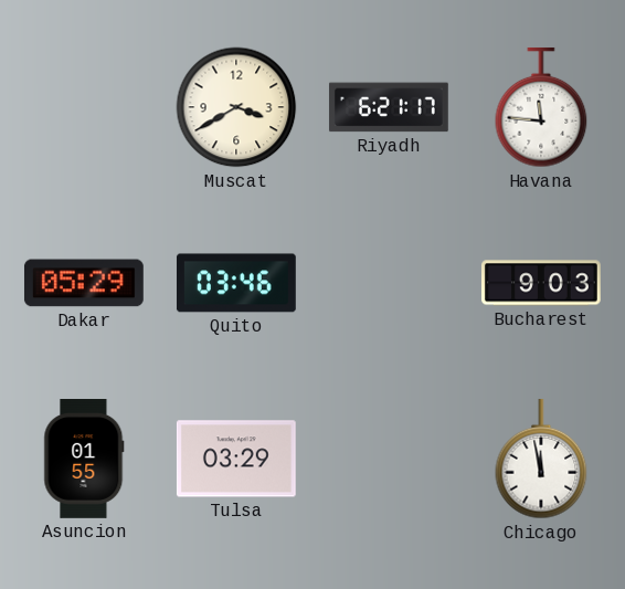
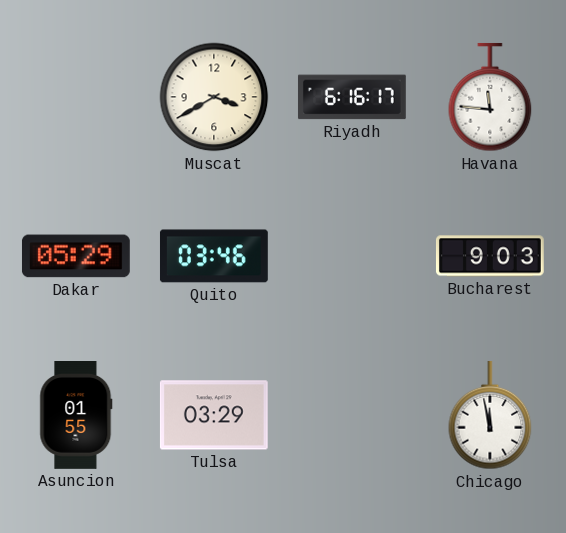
Riyadh: 6:21 -> 6:16
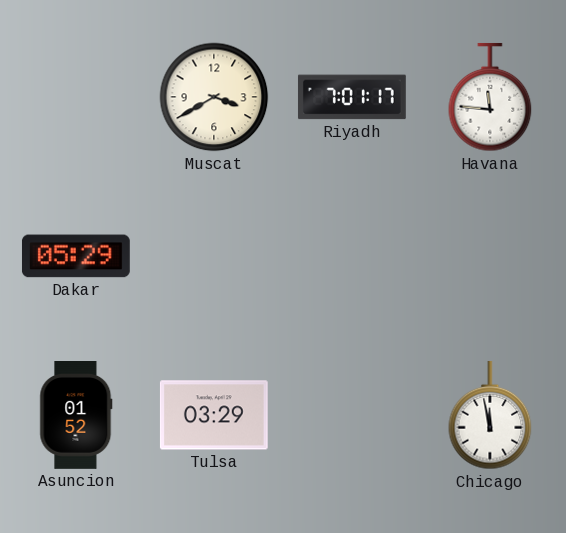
Riyadh: 6:16 -> 7:01
Quito: 03:46 -> none
Bucharest: 9:03 -> none
Asuncion: 01:55 -> 01:52
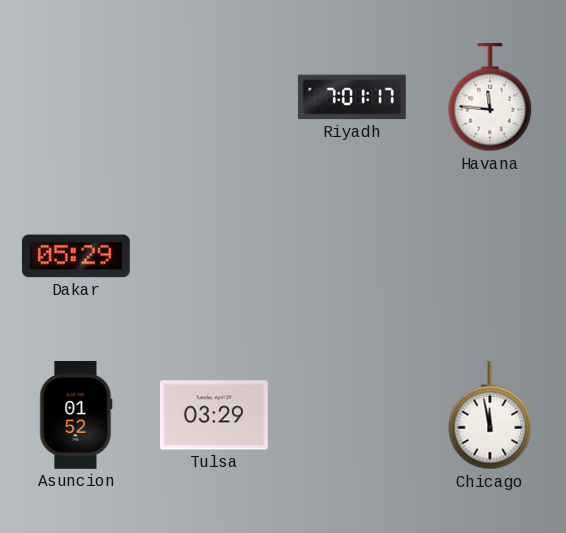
Muscat: 3:40 -> none
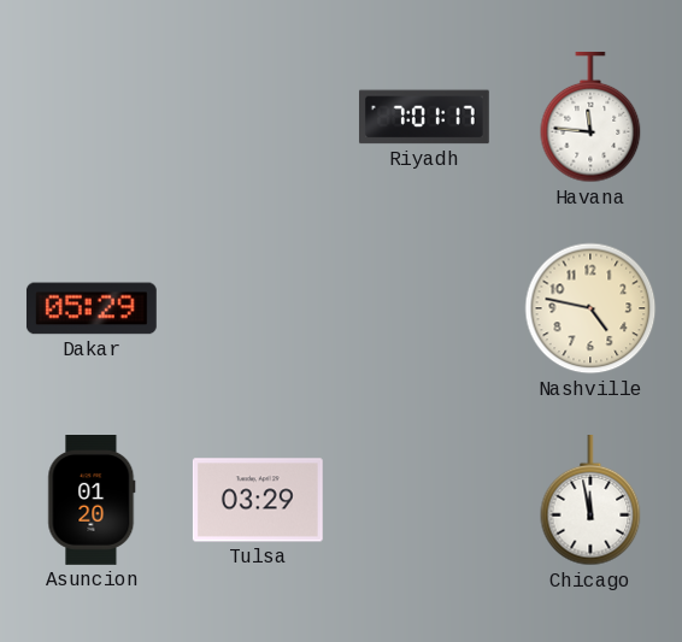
Nashville: none -> 4:47
Asuncion: 01:52 -> 01:20
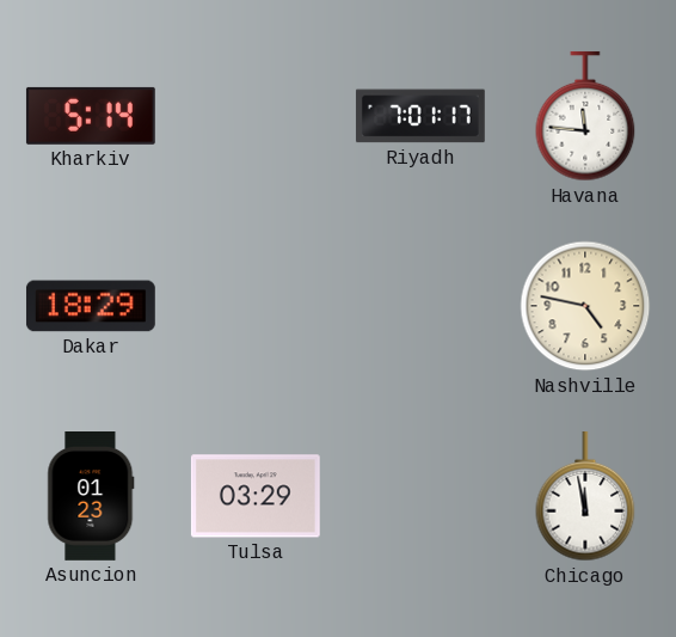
Kharkiv: none -> 5:14
Dakar: 05:29 -> 18:29
Asuncion: 01:20 -> 01:23
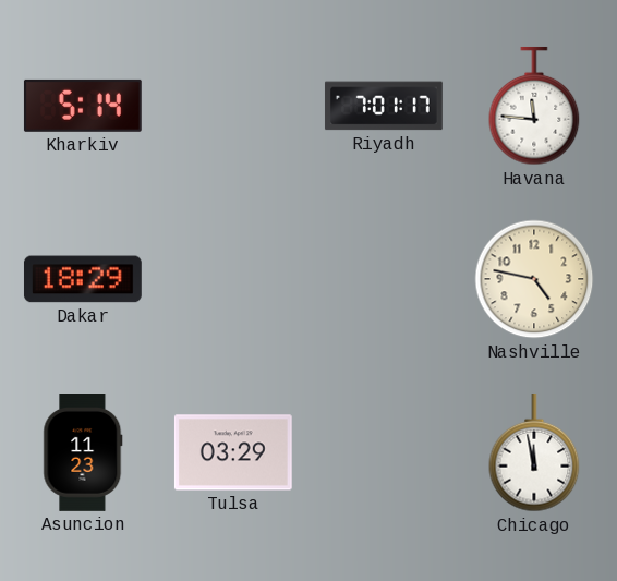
Asuncion: 01:23 -> 11:23
